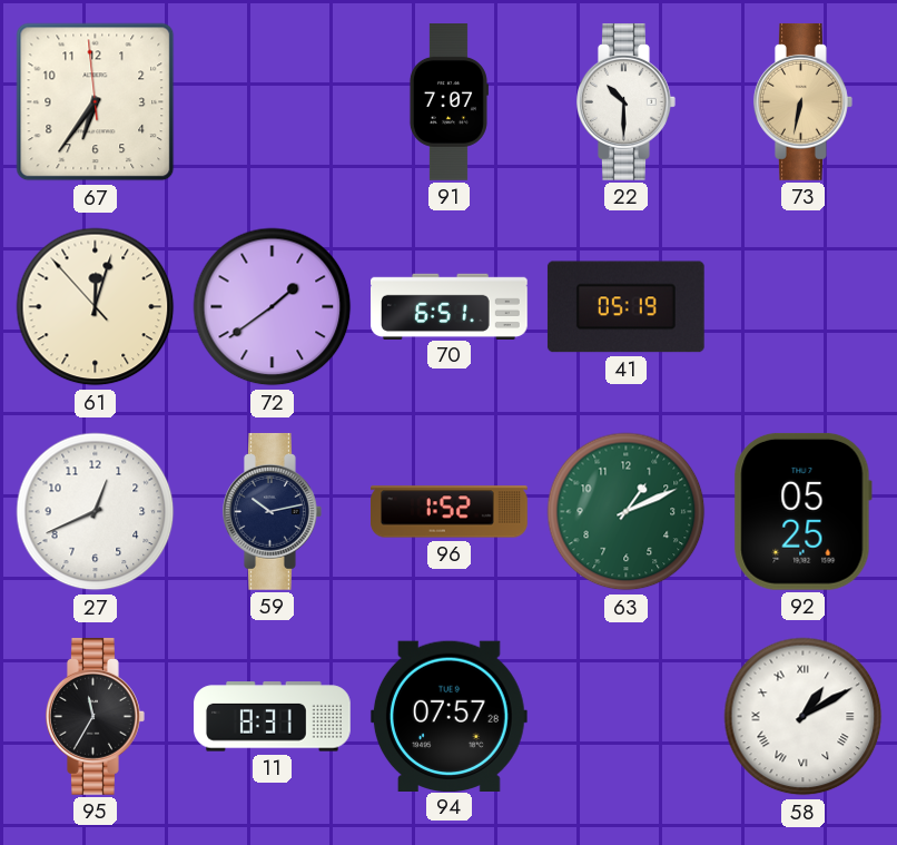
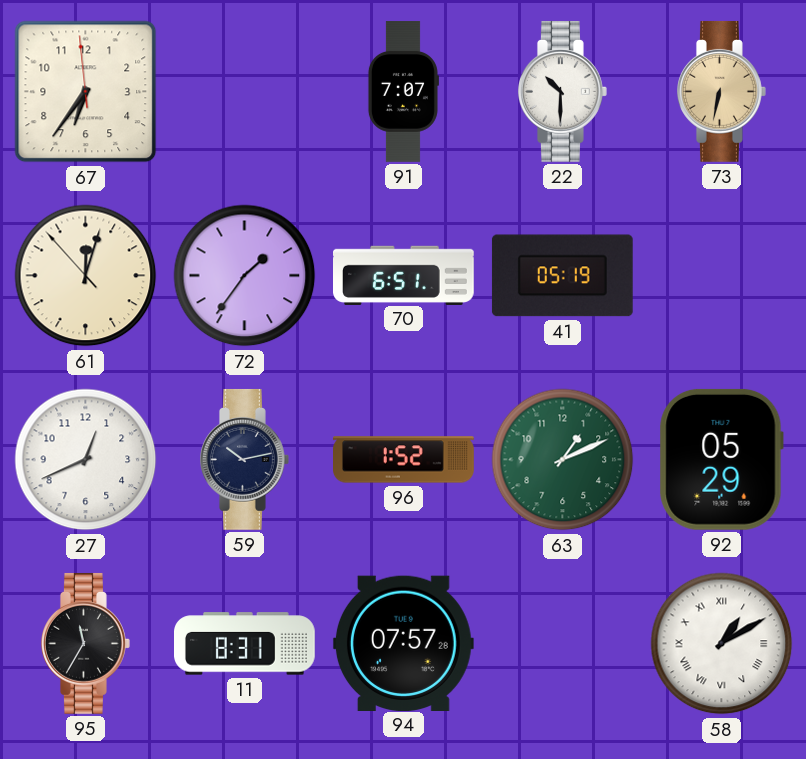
72: 1:39 -> 1:36
92: 05:25 -> 05:29
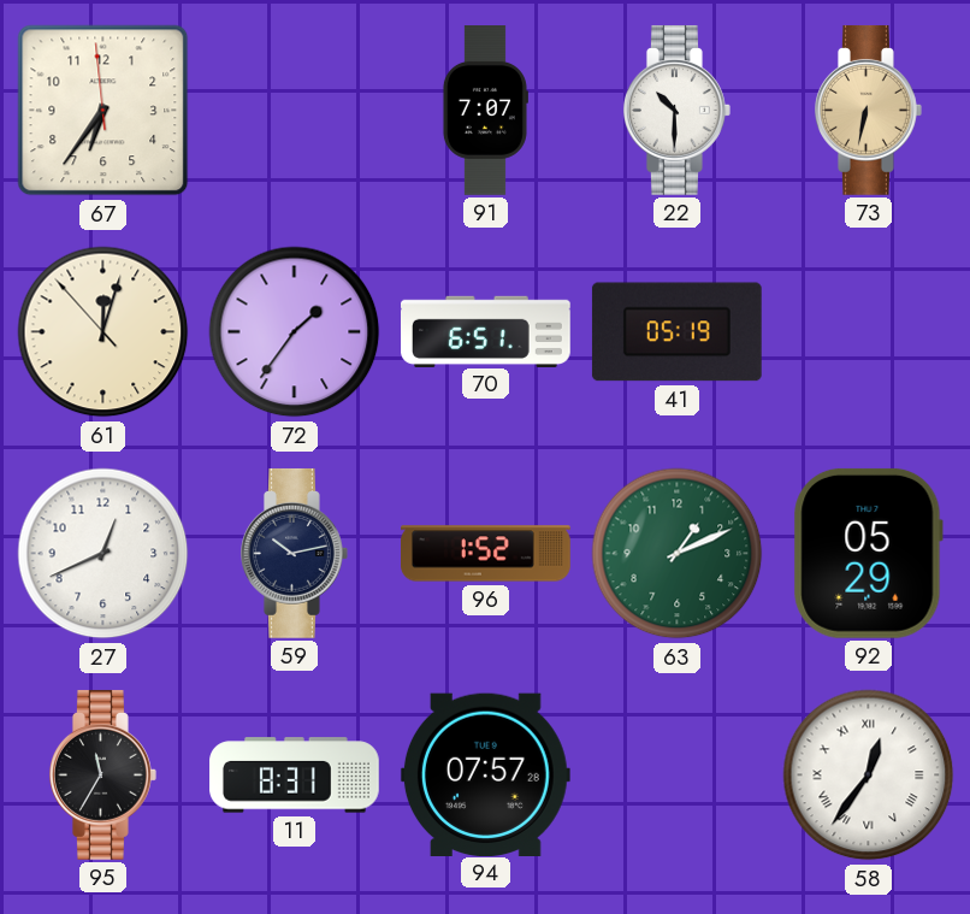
58: 1:10 -> 12:36
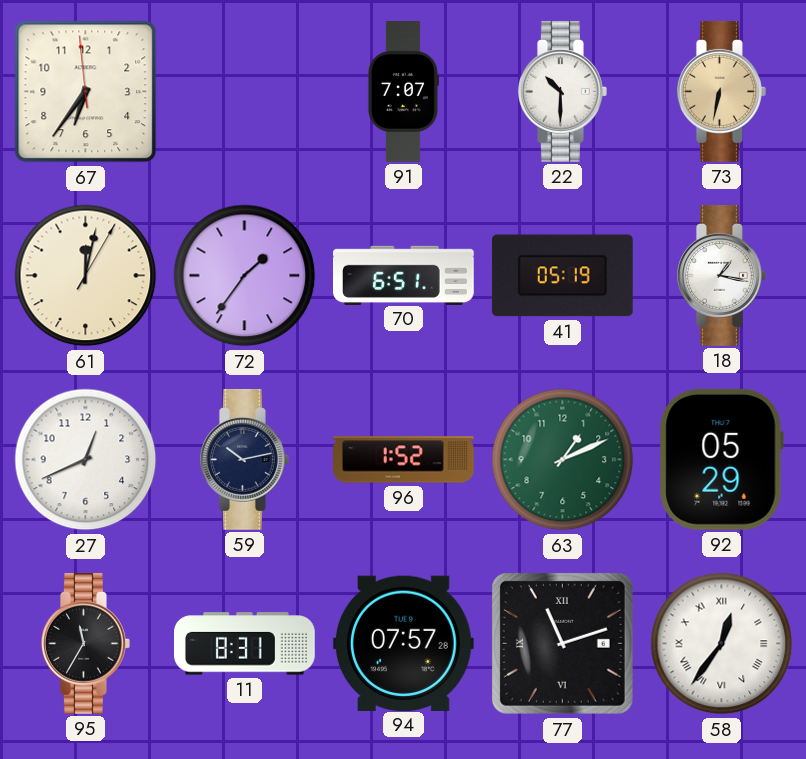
61: 12:02:53 -> 12:02:05
18: none -> 1:17
77: none -> 11:12
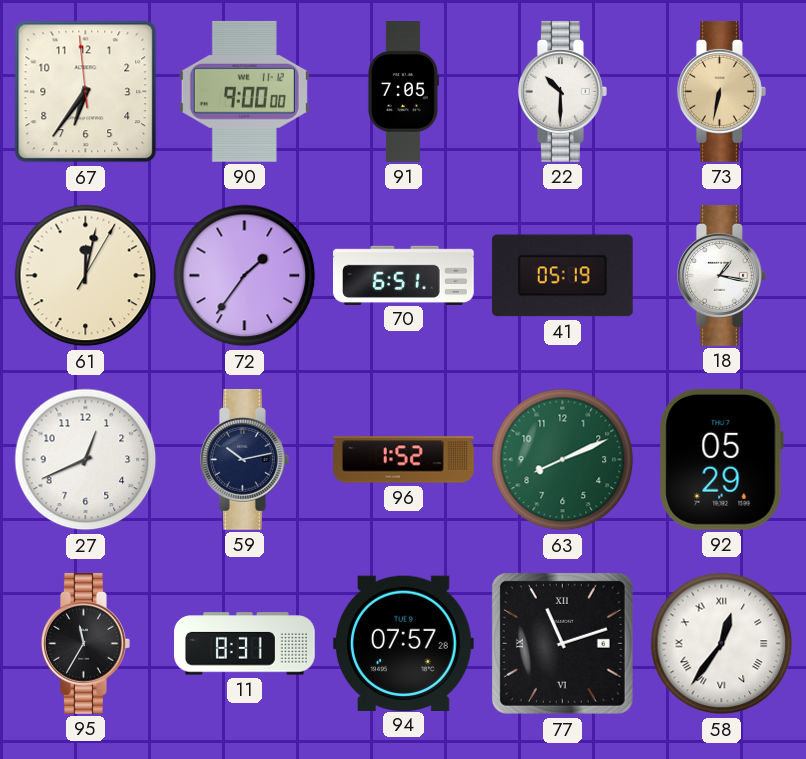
90: none -> 9:00
91: 7:07 -> 7:05
63: 1:11 -> 8:11
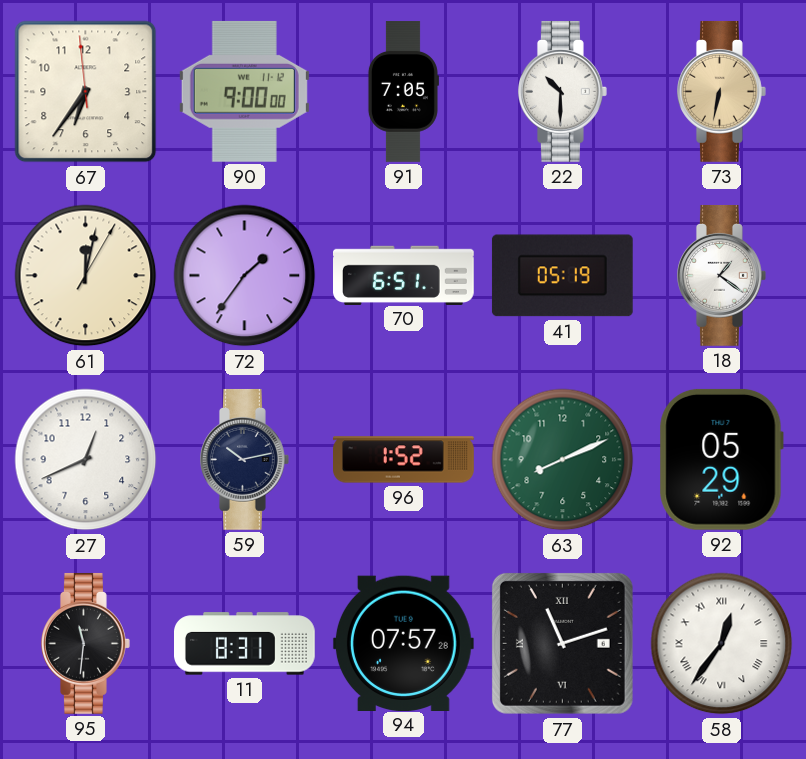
18: 1:17 -> 1:21
95: 11:35 -> 11:31
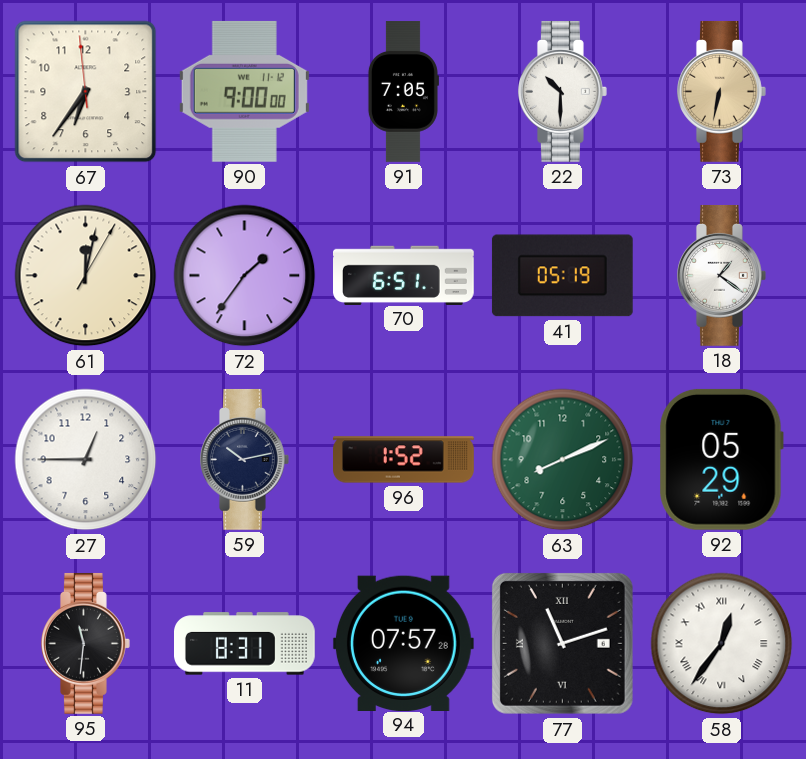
27: 12:41 -> 12:45
